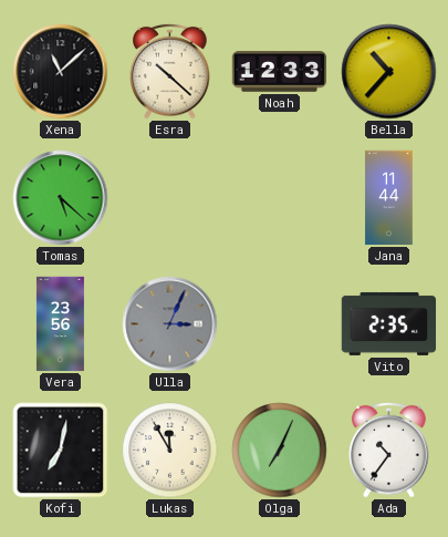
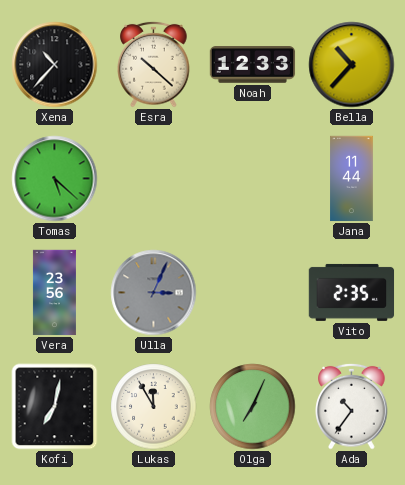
Xena: 11:08 -> 10:37
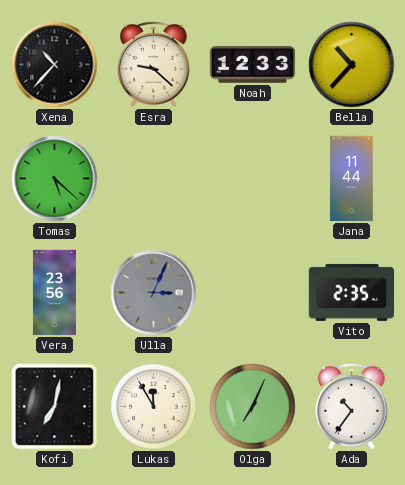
Esra: 10:22 -> 9:22
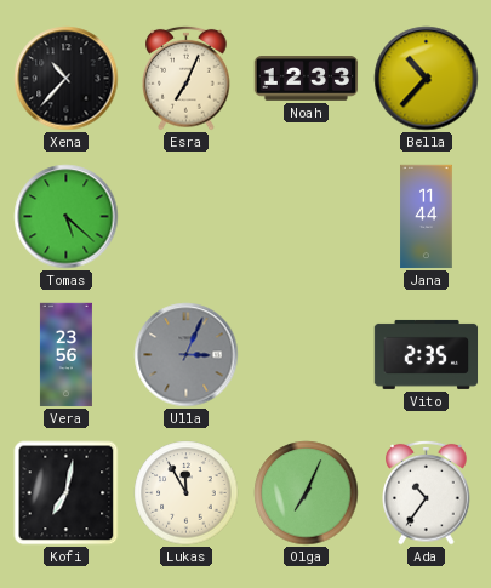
Esra: 9:22 -> 7:04
